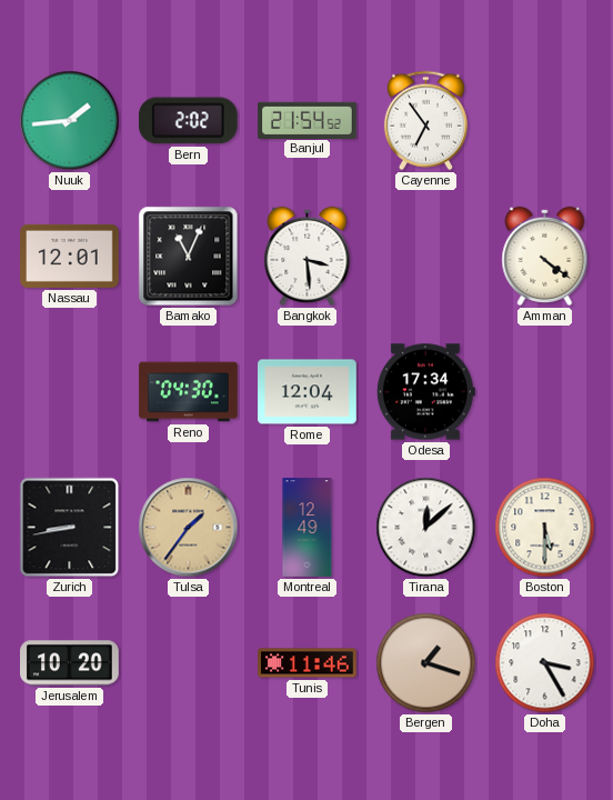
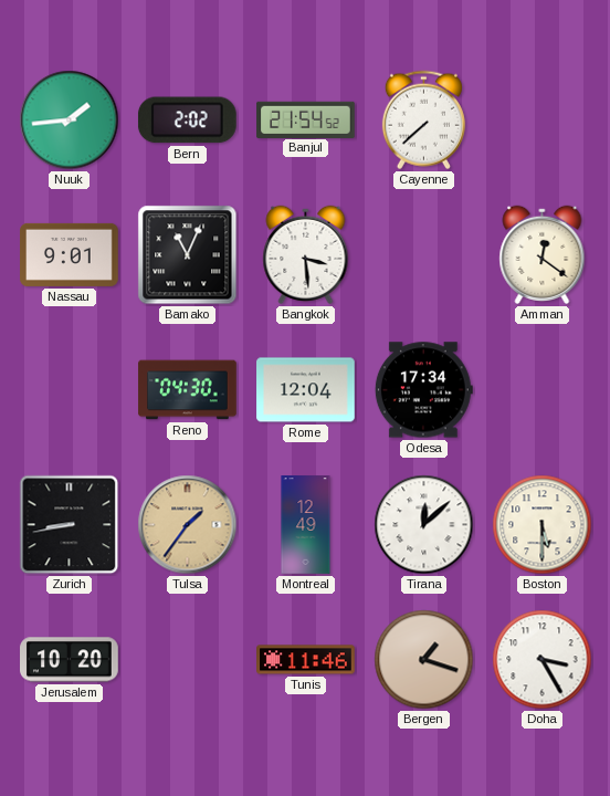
Cayenne: 6:54 -> 7:38
Nassau: 12:01 -> 9:01
Amman: 4:21 -> 12:21
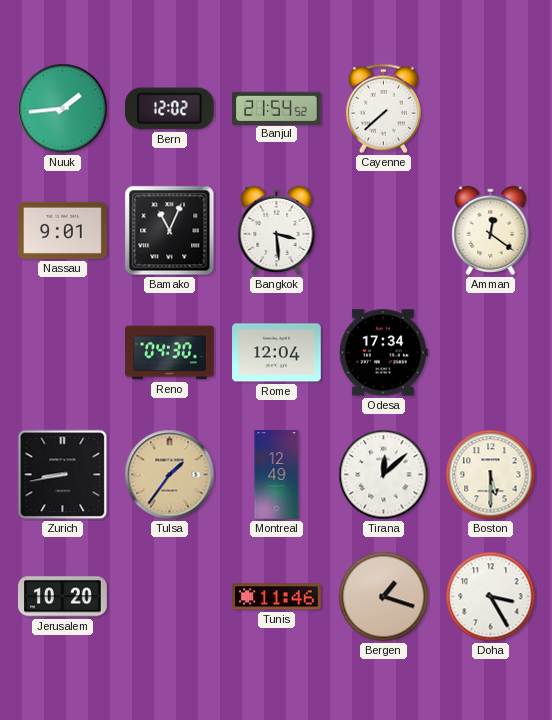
Bern: 2:02 -> 12:02
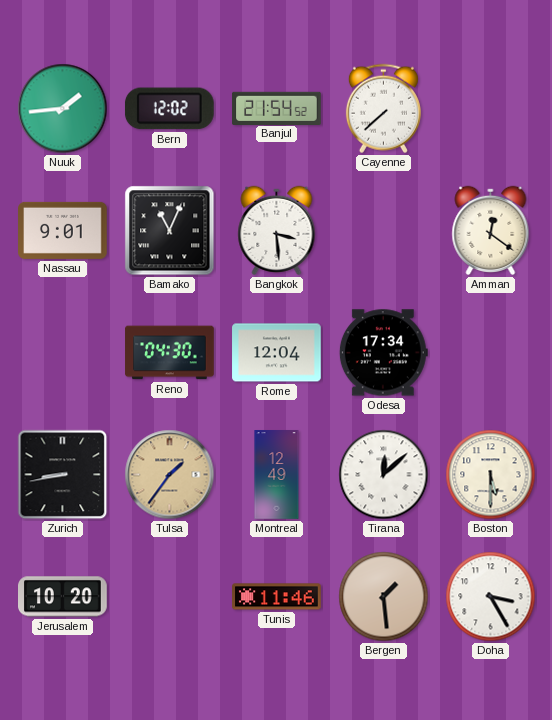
Bergen: 1:18 -> 1:29
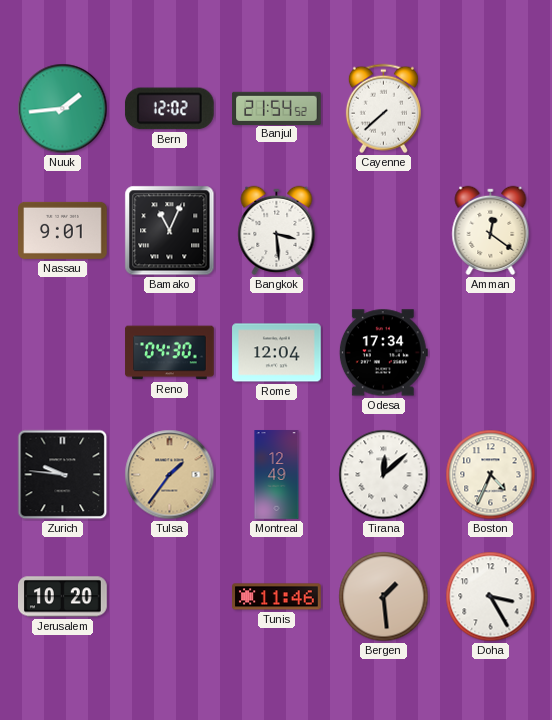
Zurich: 8:43 -> 9:46
Boston: 5:30 -> 4:34
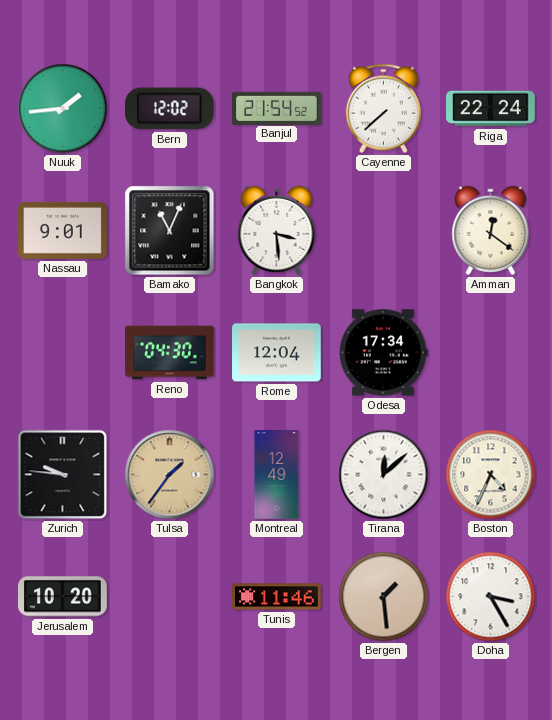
Riga: none -> 22:24
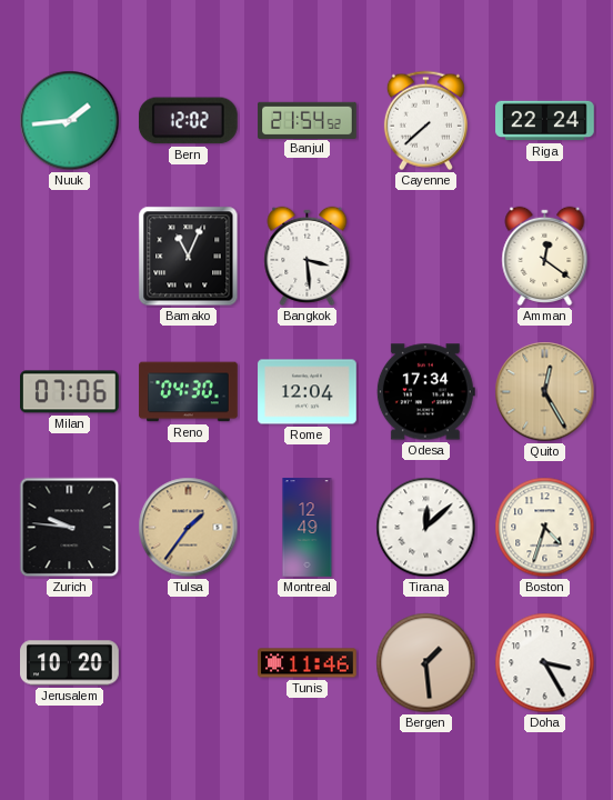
Nassau: 9:01 -> none
Milan: none -> 07:06
Quito: none -> 12:25
Boston: 4:34 -> 4:33
